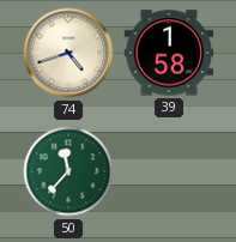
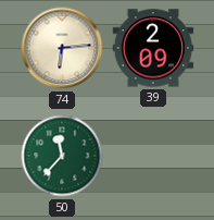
74: 4:42 -> 6:14
39: 1:58 -> 2:09
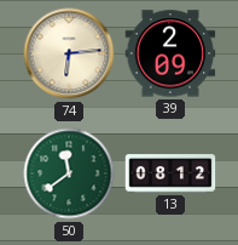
50: 11:37 -> 11:39
13: none -> 08:12
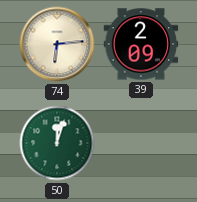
50: 11:39 -> 12:03
13: 08:12 -> none
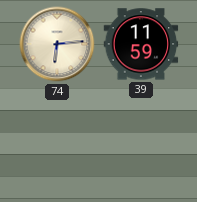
39: 2:09 -> 11:59
50: 12:03 -> none
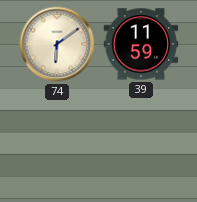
74: 6:14 -> 6:09
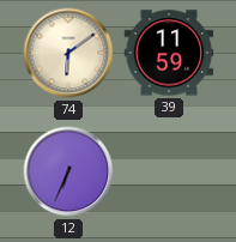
12: none -> 6:34
